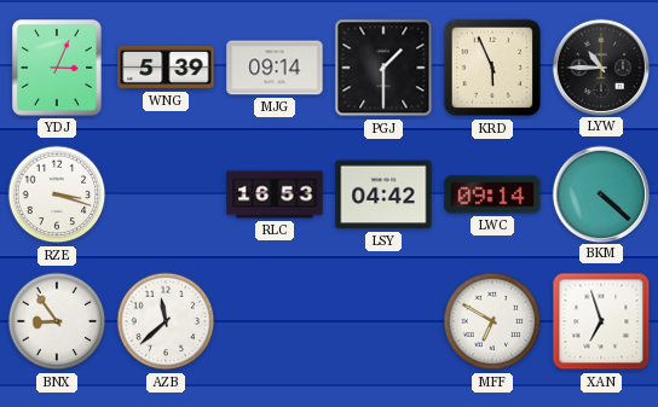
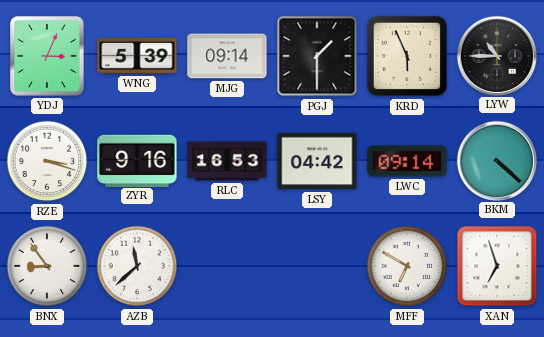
ZYR: none -> 9:16
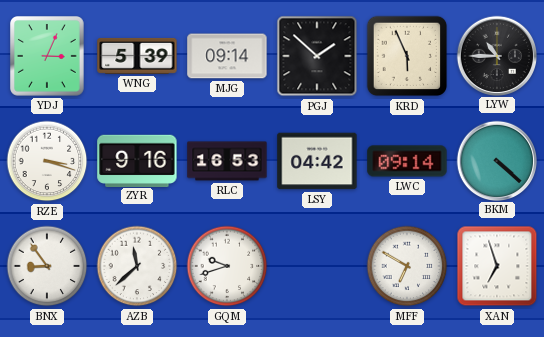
PGJ: 1:30 -> 1:52
GQM: none -> 9:42
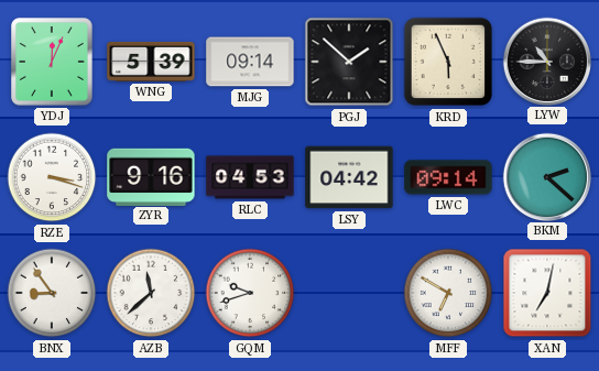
YDJ: 3:04 -> 12:04
RLC: 16:53 -> 04:53
BKM: 4:22 -> 2:22
XAN: 6:57 -> 7:02
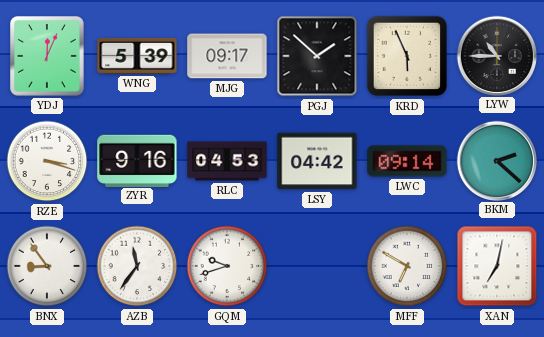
MJG: 09:14 -> 09:17
AZB: 11:38 -> 11:36
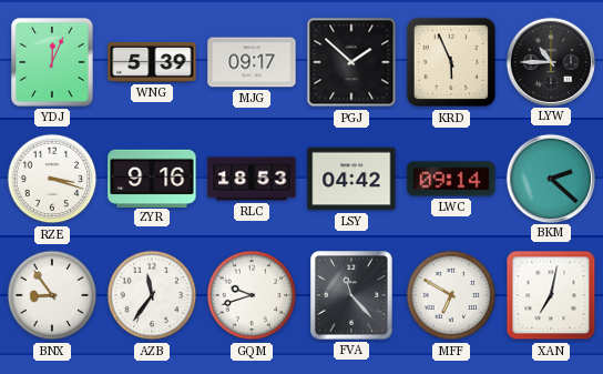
RLC: 04:53 -> 18:53
FVA: none -> 11:23
